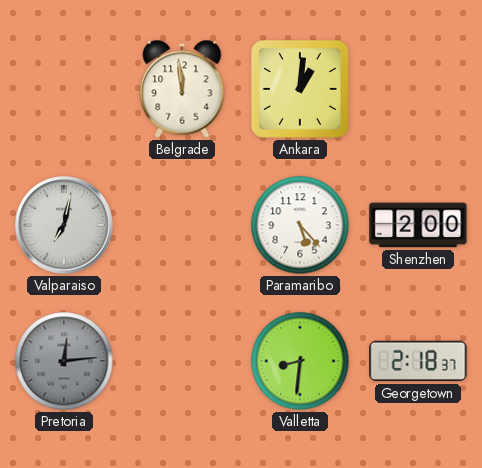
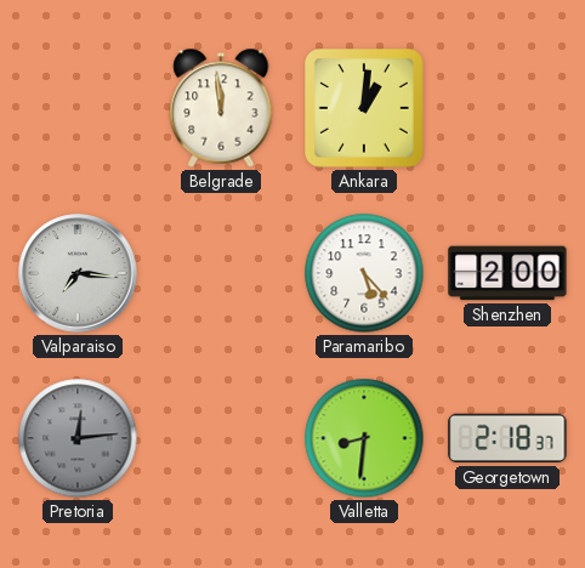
Valparaiso: 7:02 -> 7:16
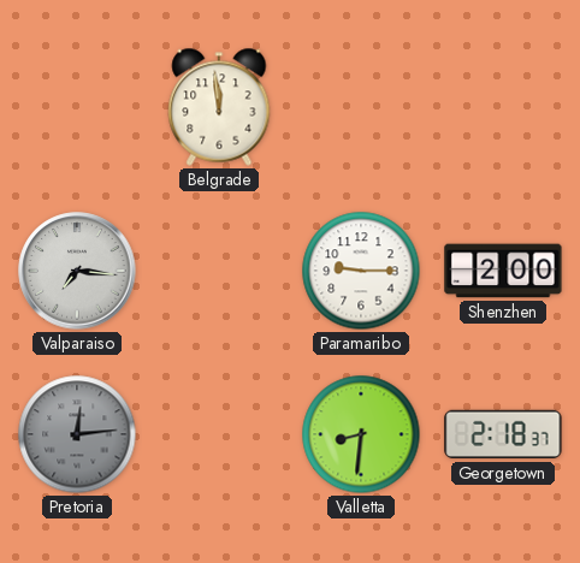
Ankara: 1:01 -> none
Paramaribo: 5:23 -> 9:15
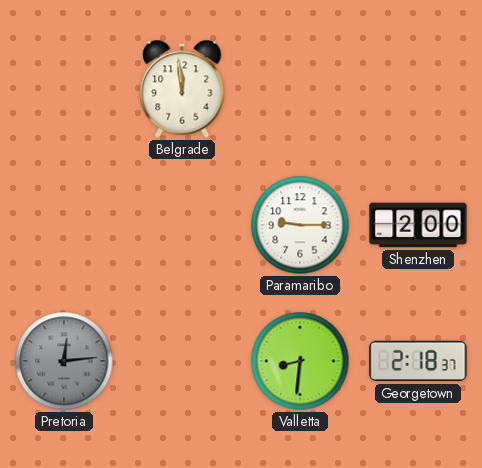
Valparaiso: 7:16 -> none
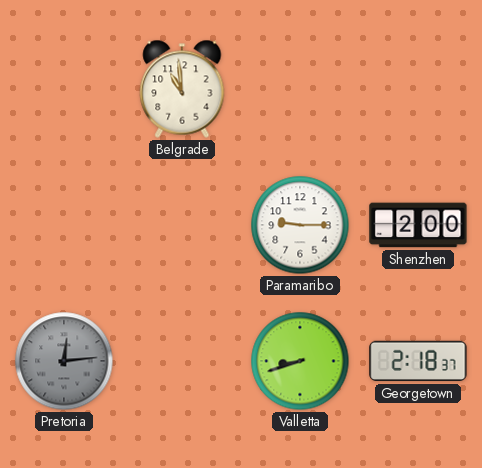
Belgrade: 11:59 -> 10:59
Valletta: 8:31 -> 8:42
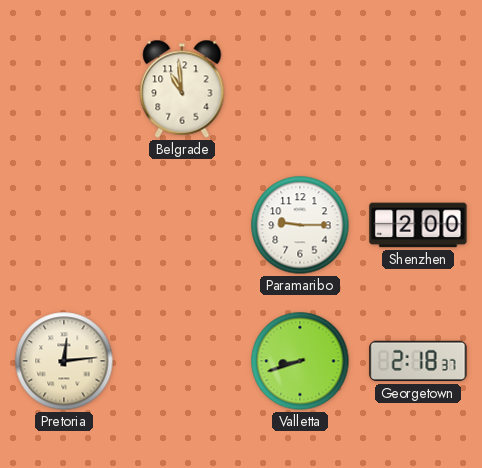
Pretoria dial: grey -> cream
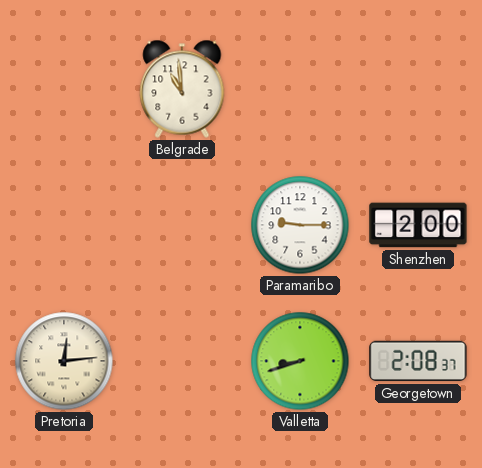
Georgetown: 2:18 -> 2:08
